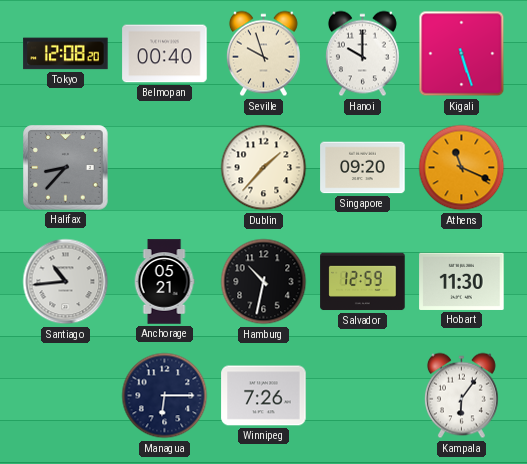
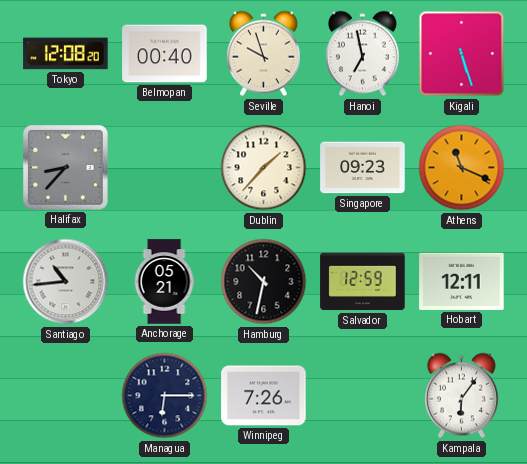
Hanoi: 10:00 -> 6:58
Singapore: 09:20 -> 09:23
Hobart: 11:30 -> 12:11
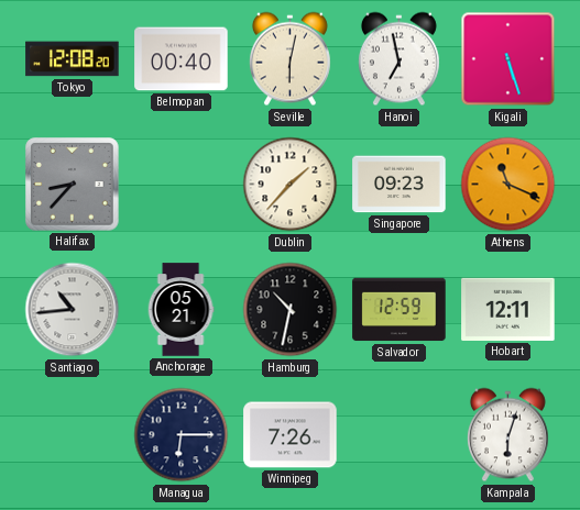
Seville: 9:57 -> 6:02
Kampala: 6:06 -> 6:03
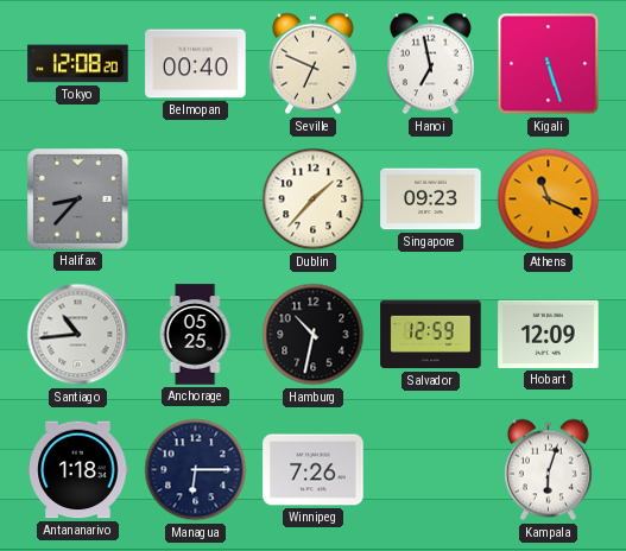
Seville: 6:02 -> 6:49
Anchorage: 05:21 -> 05:25
Hobart: 12:11 -> 12:09
Antananarivo: none -> 1:18
